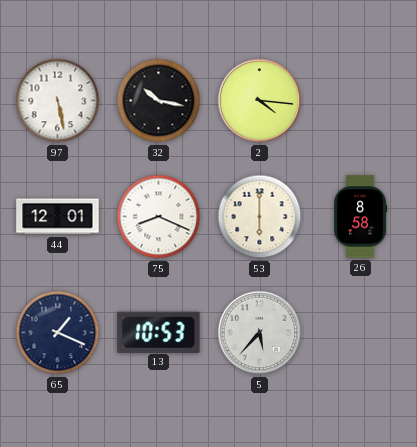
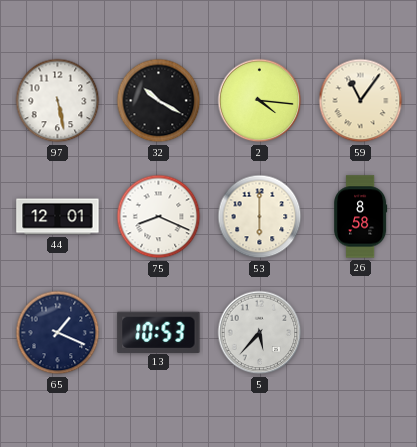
32: 10:17 -> 10:20
59: none -> 11:06
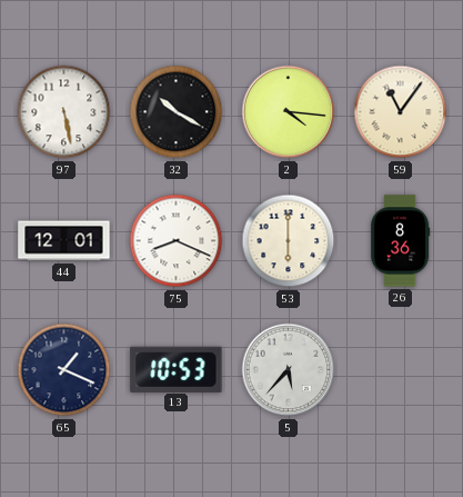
26: 8:58 -> 8:36
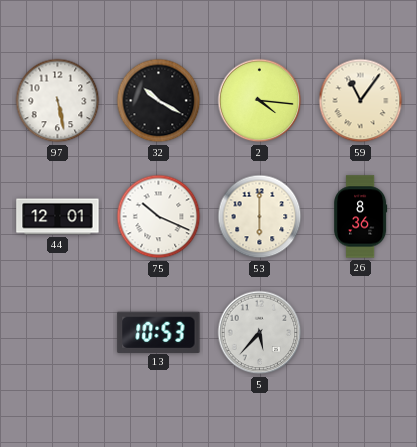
75: 8:19 -> 10:19
65: 1:19 -> none
